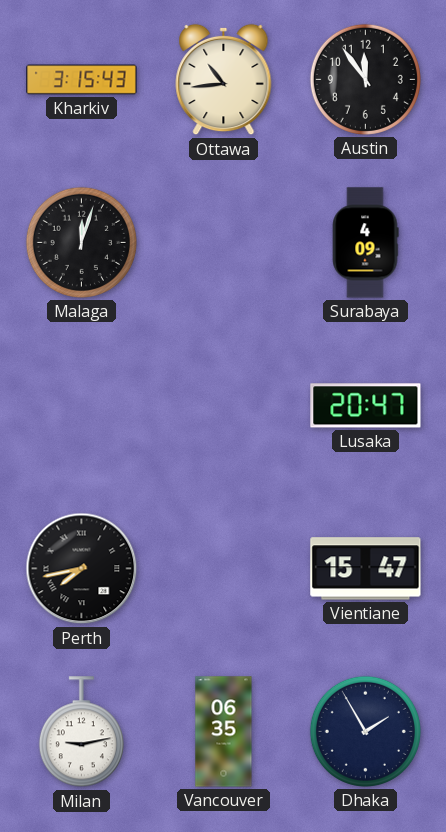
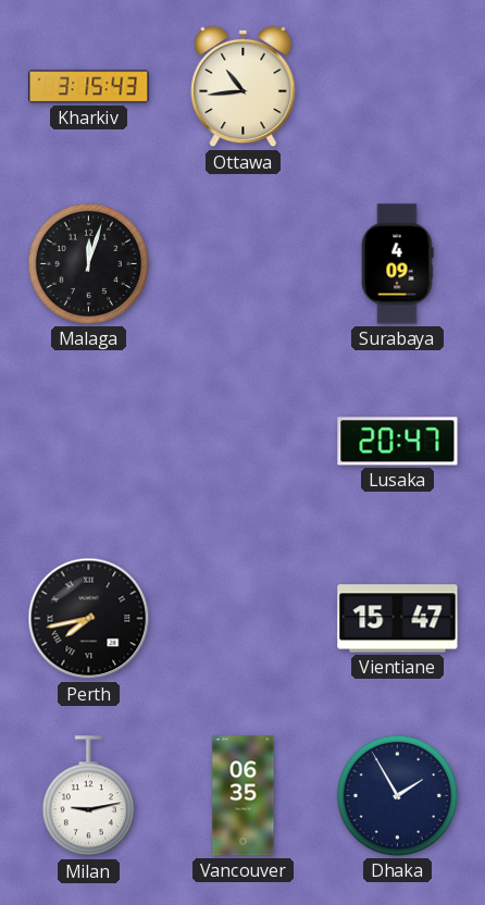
Austin: 11:54 -> none
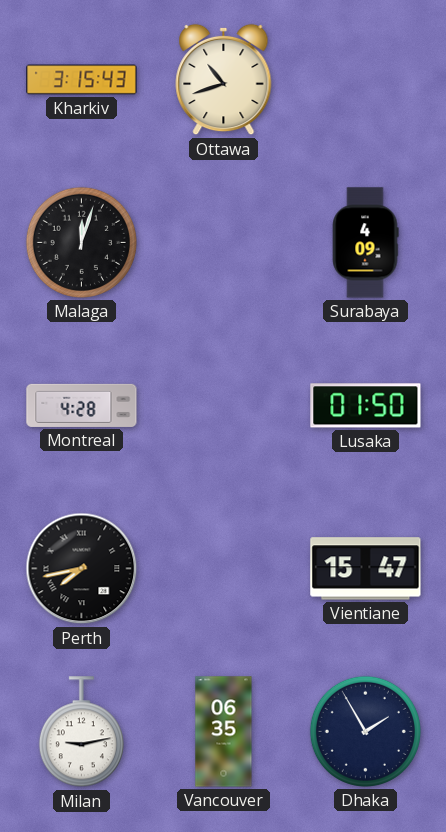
Ottawa: 10:44 -> 10:42
Montreal: none -> 4:28
Lusaka: 20:47 -> 01:50
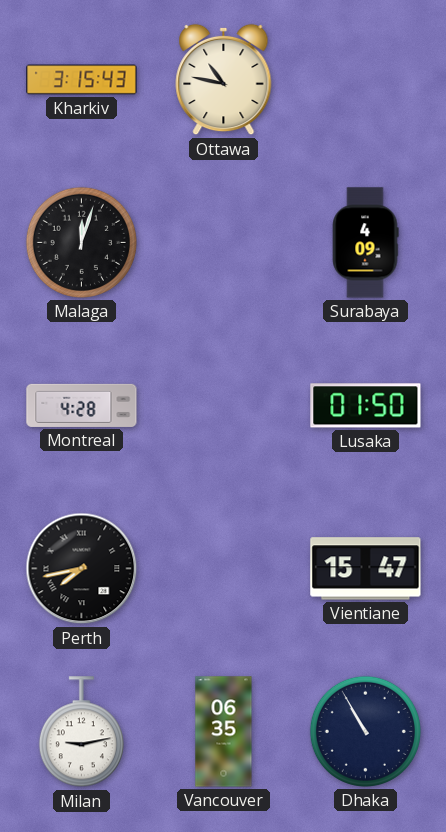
Ottawa: 10:42 -> 10:47
Dhaka: 1:55 -> 10:55
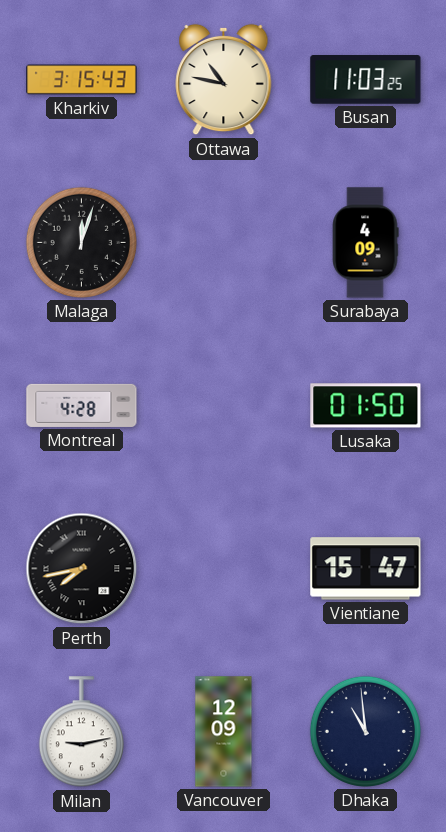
Busan: none -> 11:03
Vancouver: 06:35 -> 12:09
Dhaka: 10:55 -> 10:59
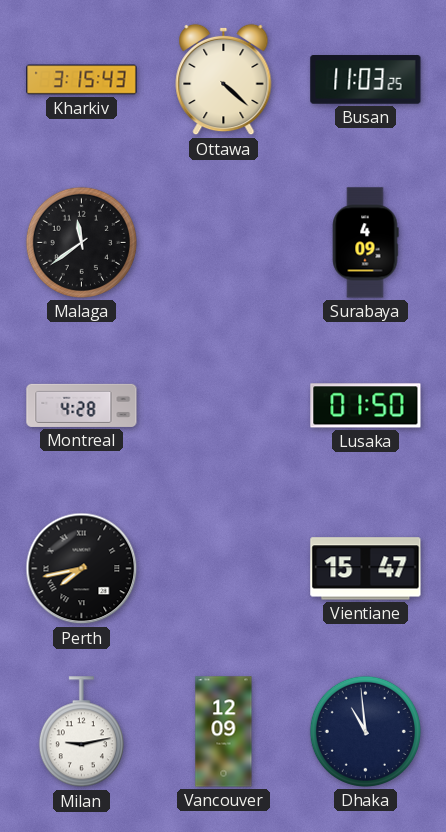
Ottawa: 10:47 -> 4:22
Malaga: 12:03 -> 11:39
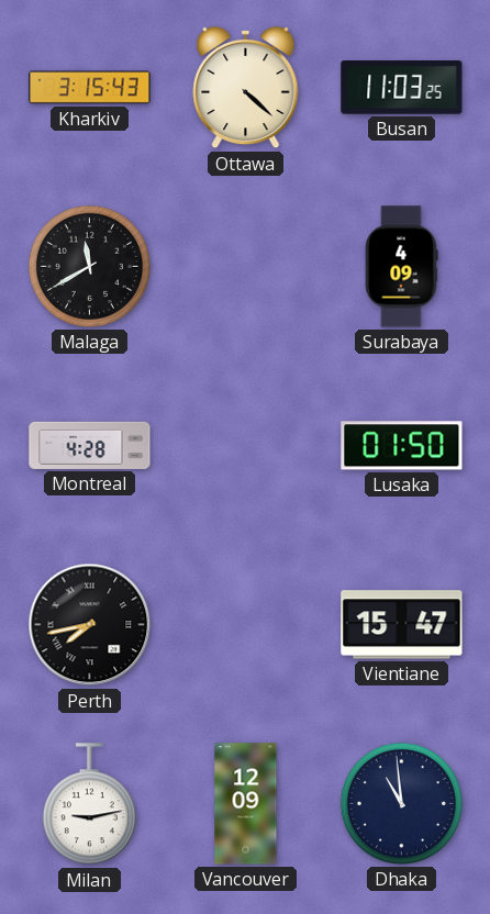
Malaga: 11:39 -> 11:40
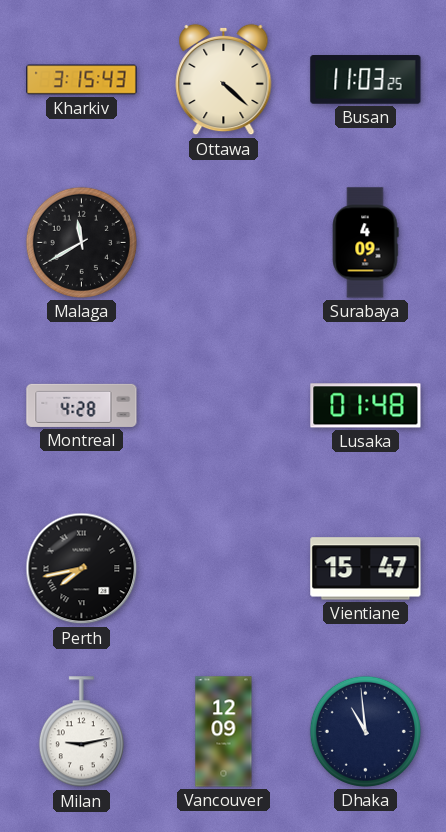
Lusaka: 01:50 -> 01:48
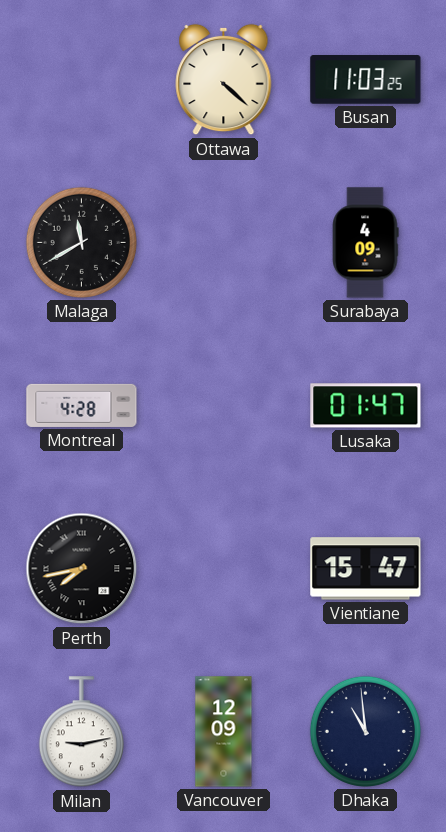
Kharkiv: 3:15 -> none
Lusaka: 01:48 -> 01:47
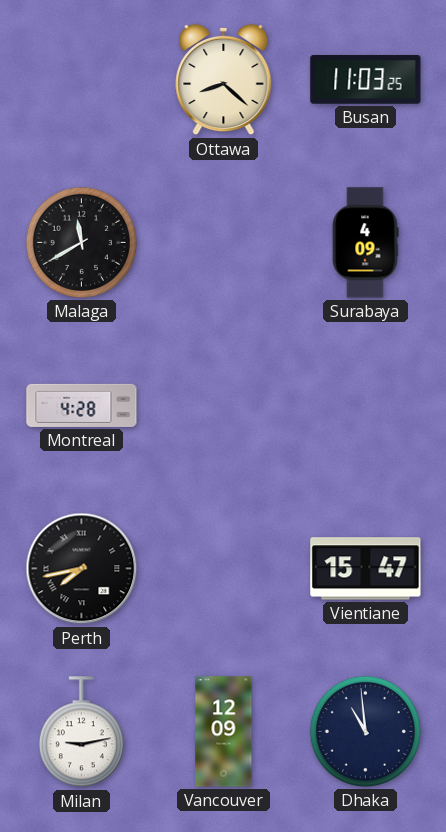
Ottawa: 4:22 -> 8:22
Lusaka: 01:47 -> none
